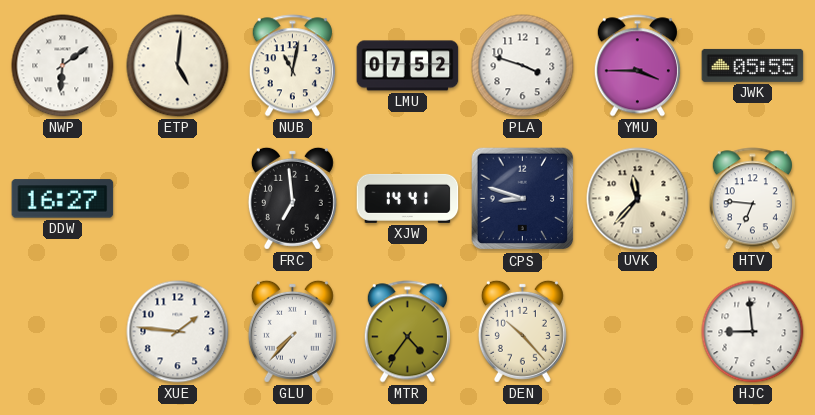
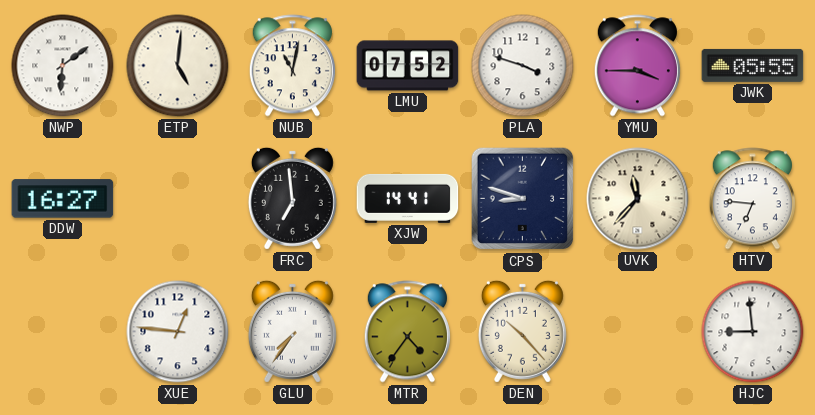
XUE: 1:46 -> 12:46
GLU: 7:37 -> 7:36
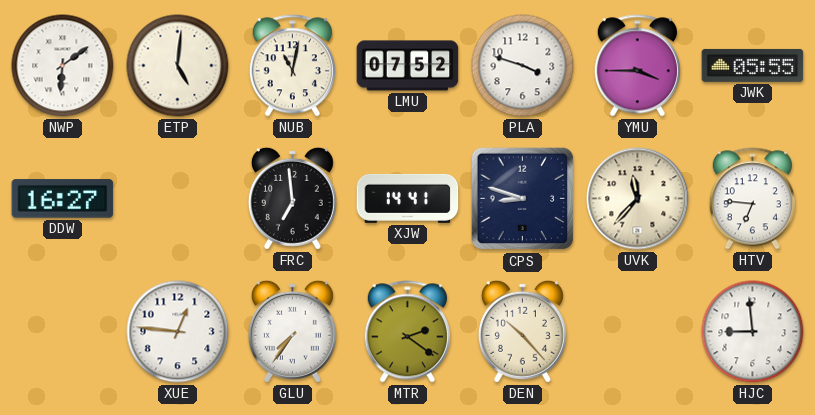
MTR: 4:36 -> 2:21
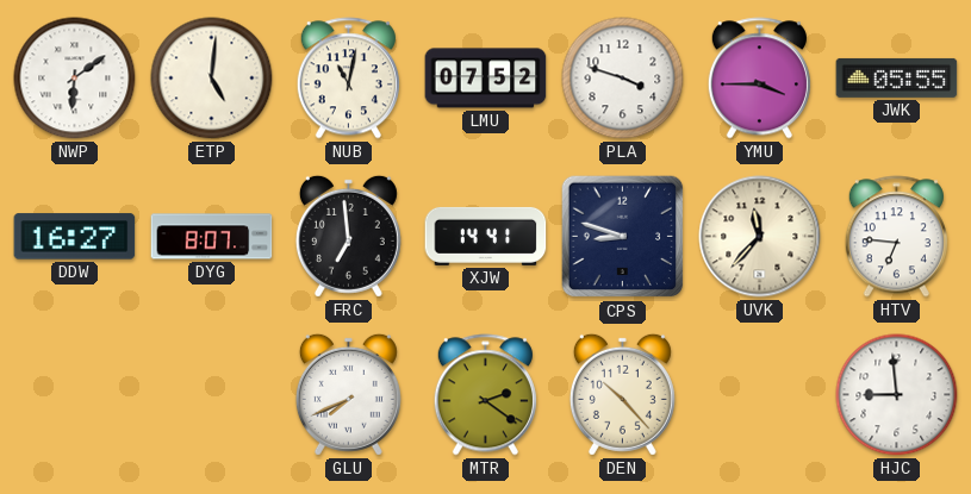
DYG: none -> 8:07
XUE: 12:46 -> none
GLU: 7:36 -> 7:41
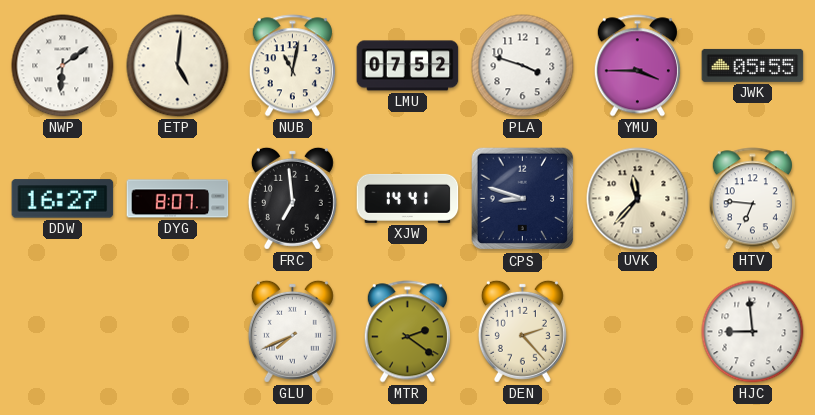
DEN: 10:23 -> 2:23
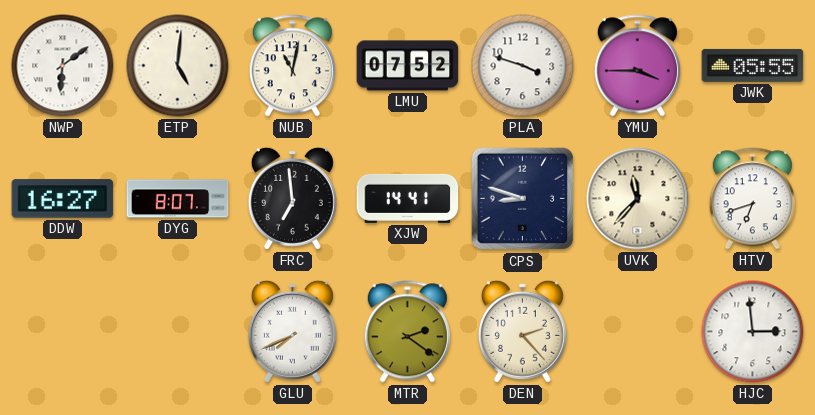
HTV: 6:46 -> 6:42
HJC: 8:59 -> 2:59
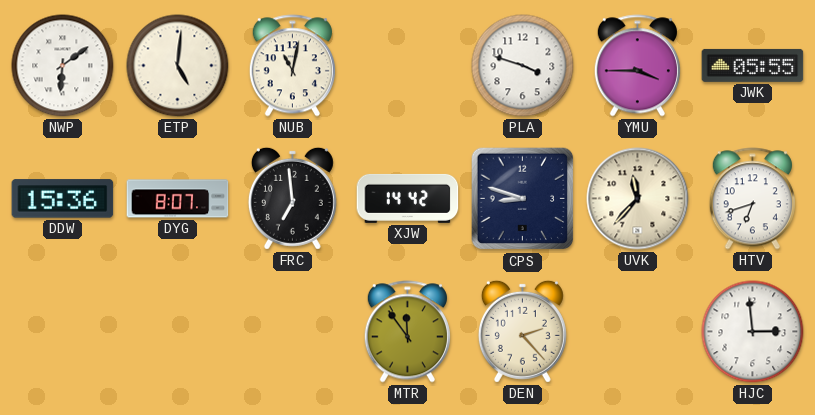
LMU: 07:52 -> none
DDW: 16:27 -> 15:36
XJW: 14:41 -> 14:42
GLU: 7:41 -> none
MTR: 2:21 -> 11:54
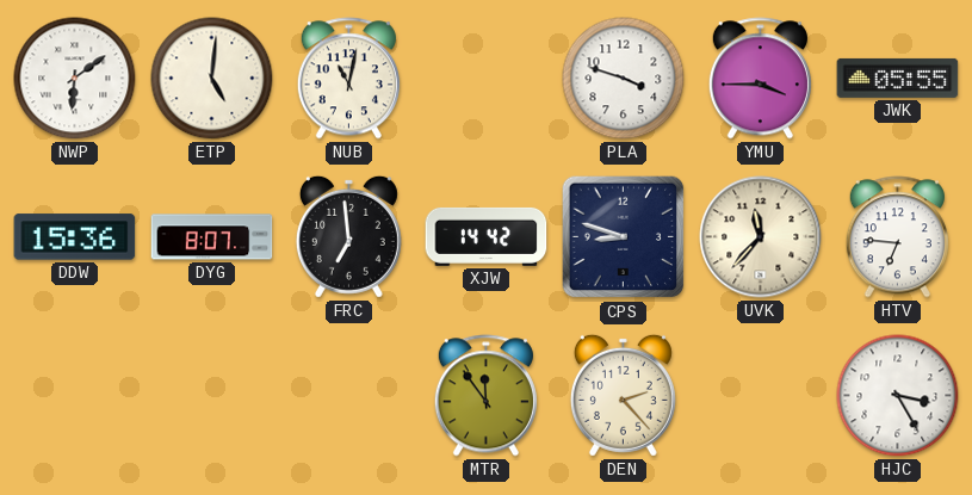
HTV: 6:42 -> 6:46
HJC: 2:59 -> 3:25
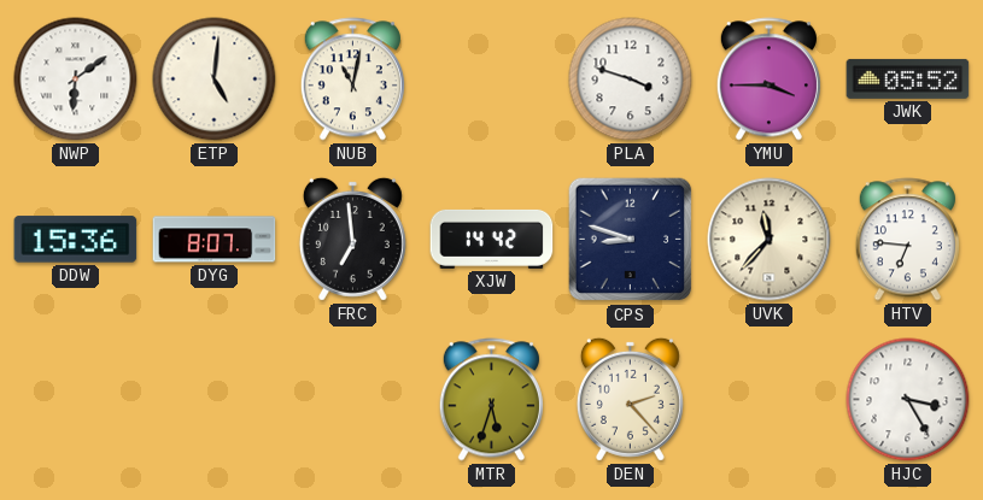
JWK: 05:55 -> 05:52
MTR: 11:54 -> 5:33
